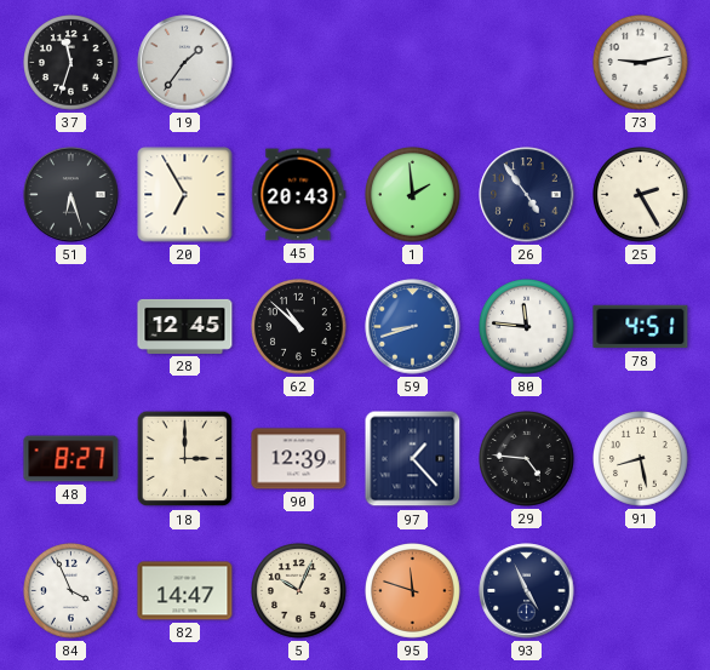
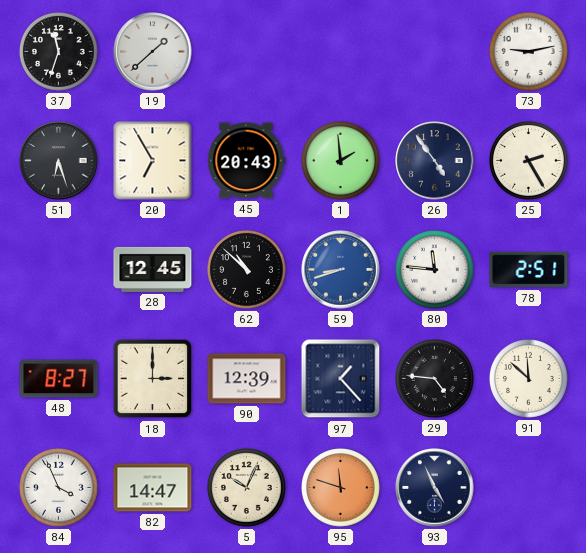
19: 1:36 -> 1:38
78: 4:51 -> 2:51
91: 8:28 -> 11:52
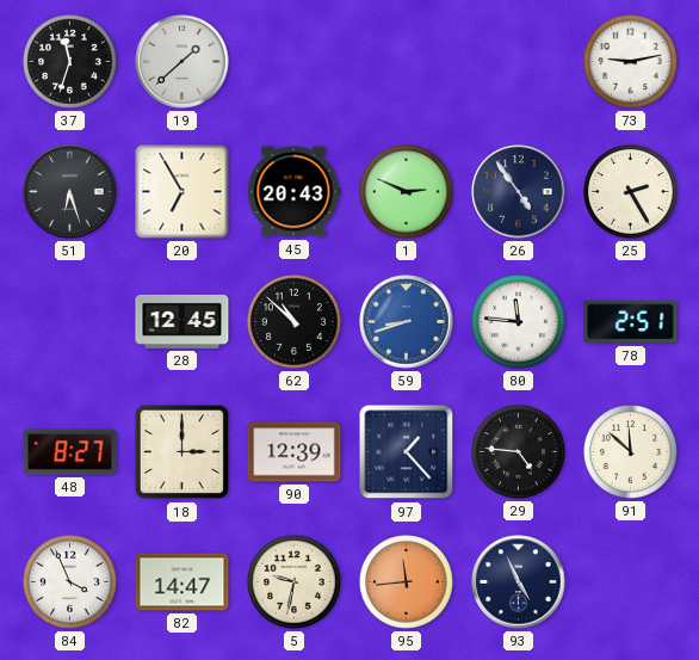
1: 1:59 -> 2:49
5: 10:04 -> 9:32
95: 11:48 -> 11:44
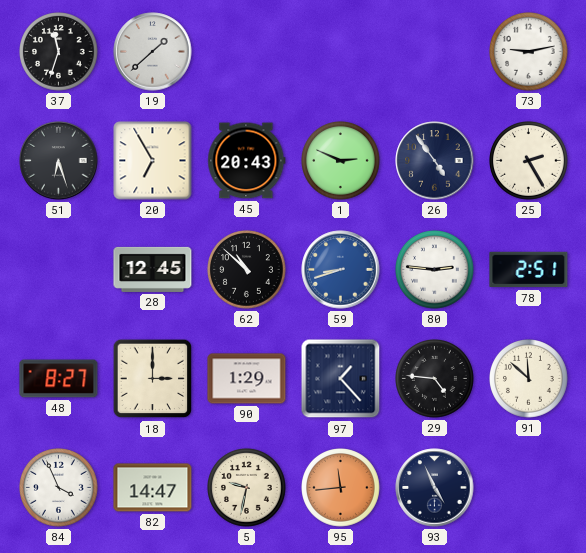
80: 11:46 -> 2:46
90: 12:39 -> 1:29
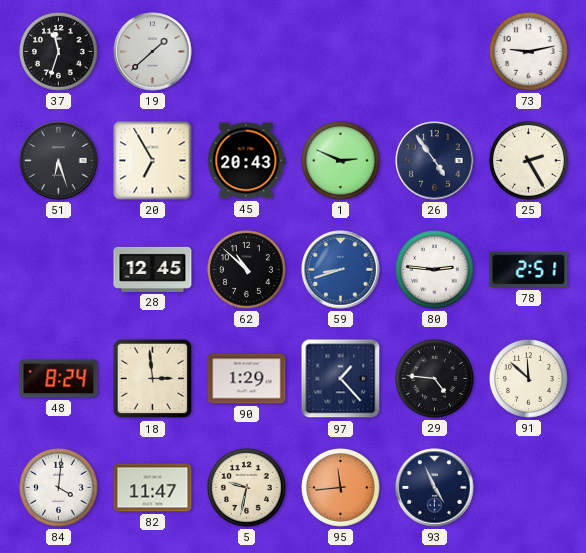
48: 8:27 -> 8:24
18: 3:00 -> 2:59
84: 3:56 -> 4:01
82: 14:47 -> 11:47
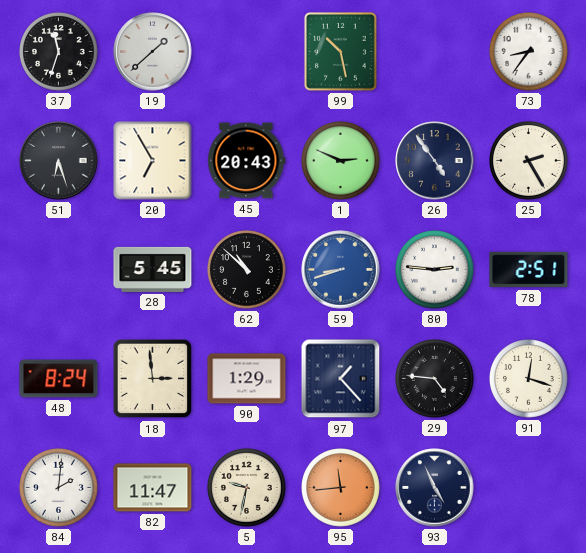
99: none -> 10:28
73: 9:13 -> 8:36
28: 12:45 -> 5:45
91: 11:52 -> 12:18
84: 4:01 -> 2:01
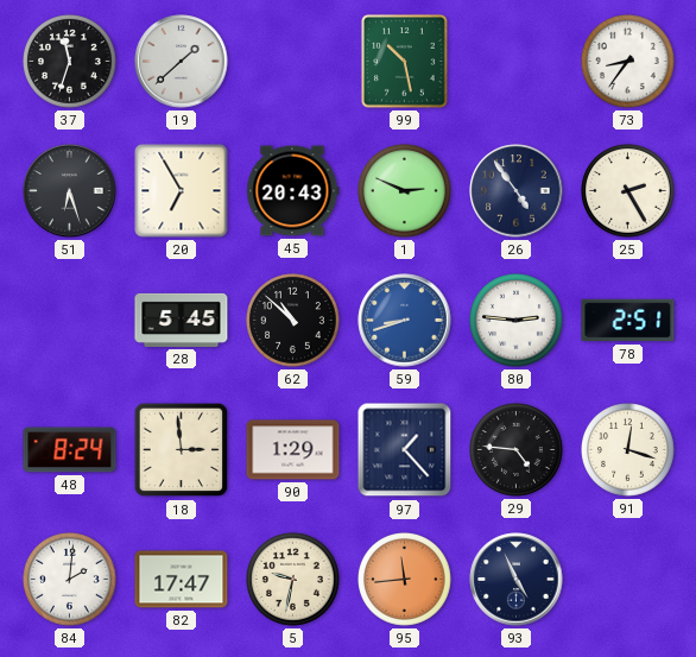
82: 11:47 -> 17:47
